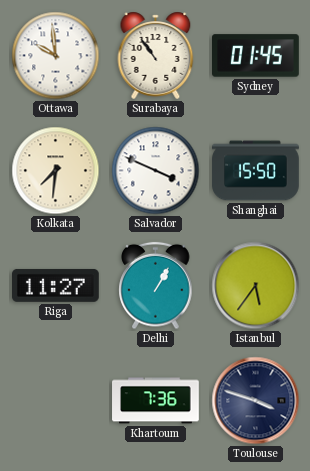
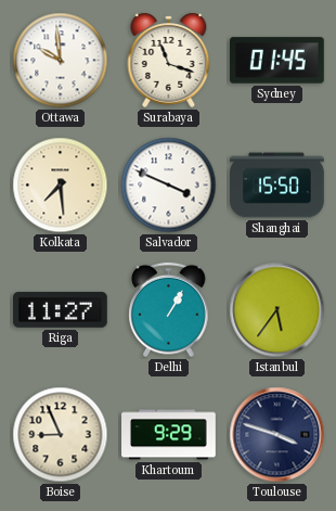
Surabaya: 10:54 -> 11:18
Kolkata: 7:31 -> 7:29
Boise: none -> 8:56
Khartoum: 7:36 -> 9:29
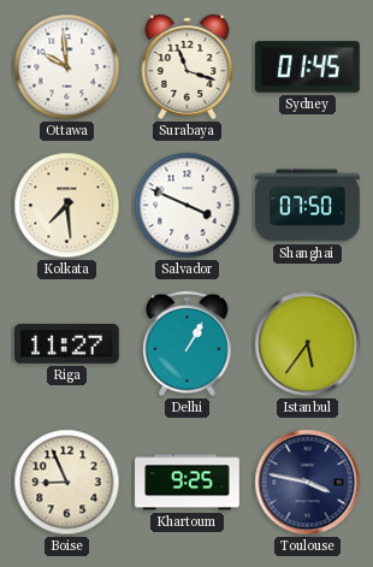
Shanghai: 15:50 -> 07:50
Khartoum: 9:29 -> 9:25
Toulouse: 3:48 -> 3:47
